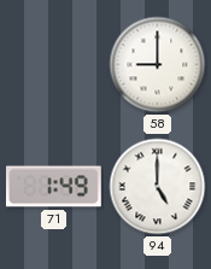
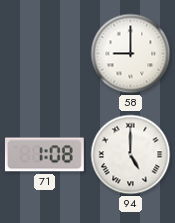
71: 1:49 -> 1:08
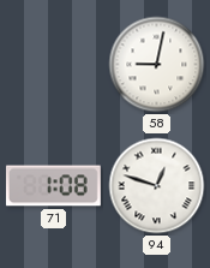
58: 9:00 -> 9:02
94: 5:00 -> 12:48
